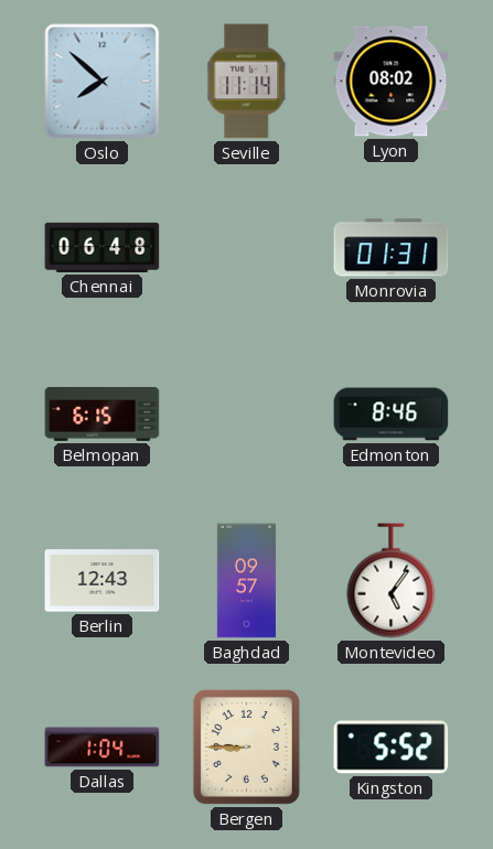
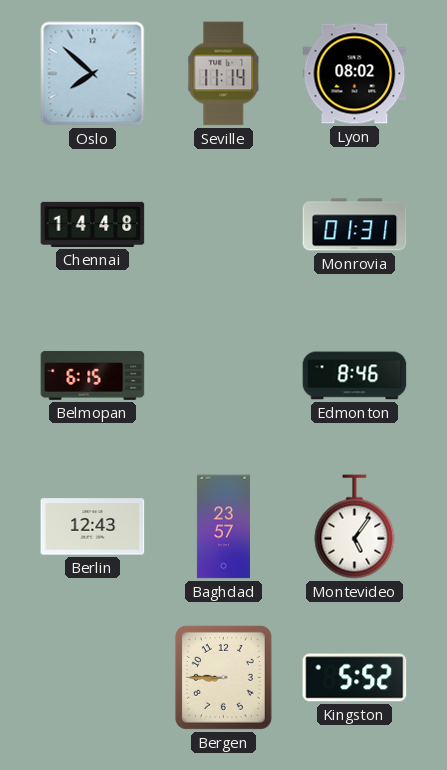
Chennai: 06:48 -> 14:48
Baghdad: 09:57 -> 23:57
Dallas: 1:04 -> none
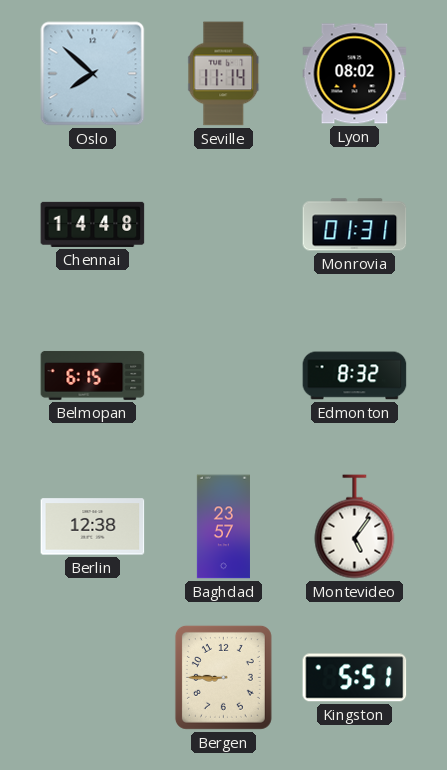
Edmonton: 8:46 -> 8:32
Berlin: 12:43 -> 12:38
Kingston: 5:52 -> 5:51
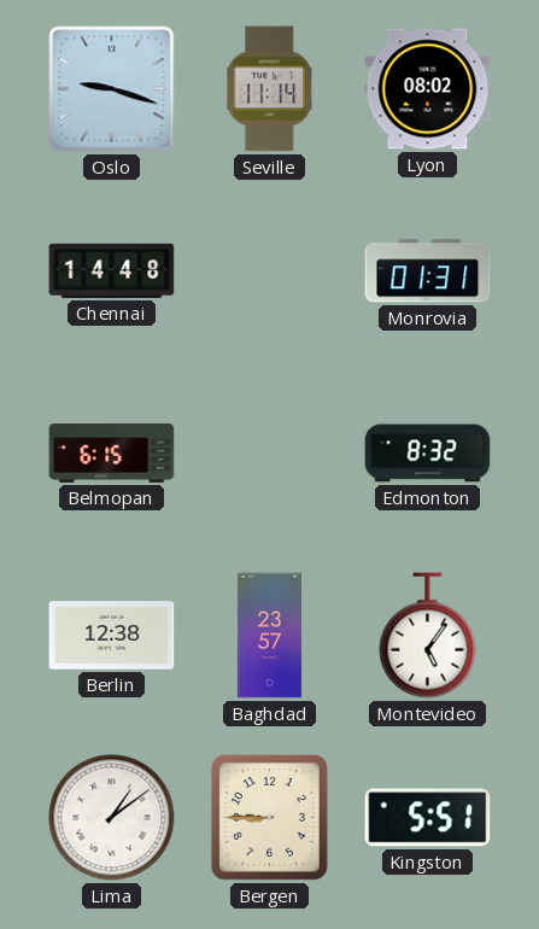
Oslo: 7:52 -> 9:18
Lima: none -> 1:09
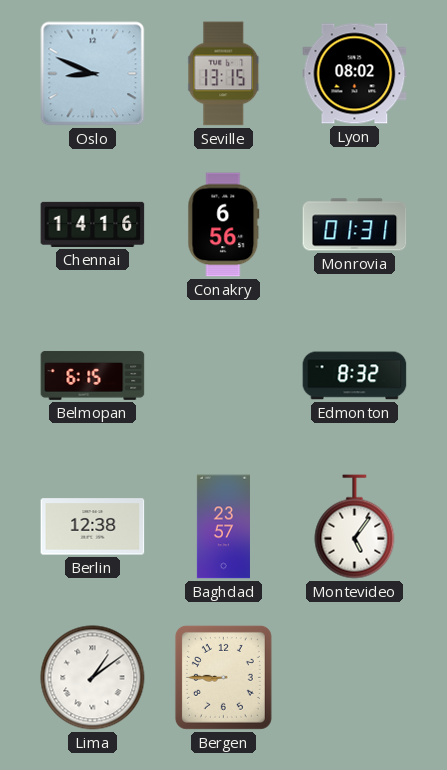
Oslo: 9:18 -> 8:49
Seville: 11:14 -> 13:15
Chennai: 14:48 -> 14:16
Conakry: none -> 6:56
Kingston: 5:51 -> none
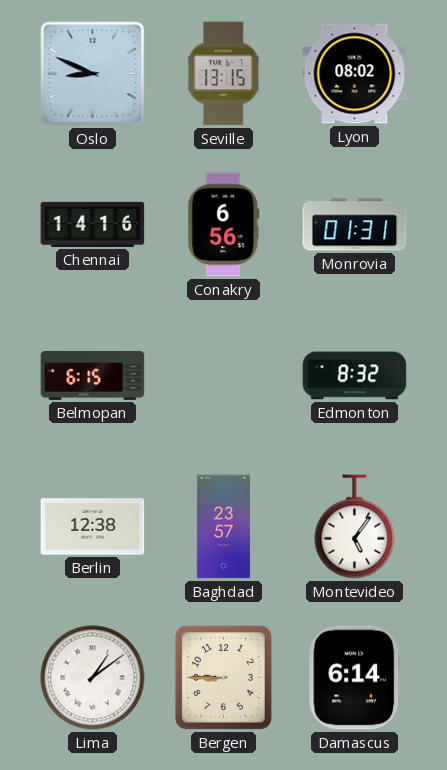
Damascus: none -> 6:14
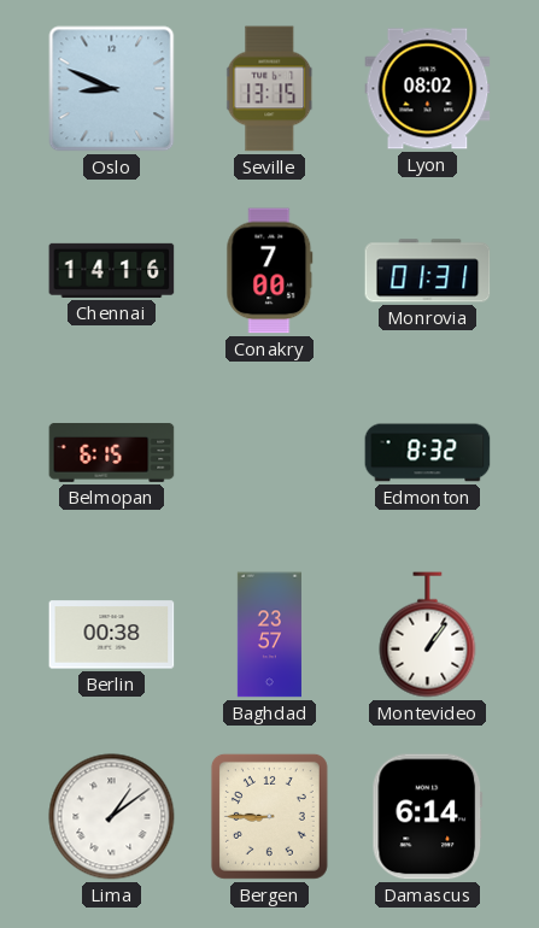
Conakry: 6:56 -> 7:00
Berlin: 12:38 -> 00:38
Montevideo: 5:06 -> 1:06
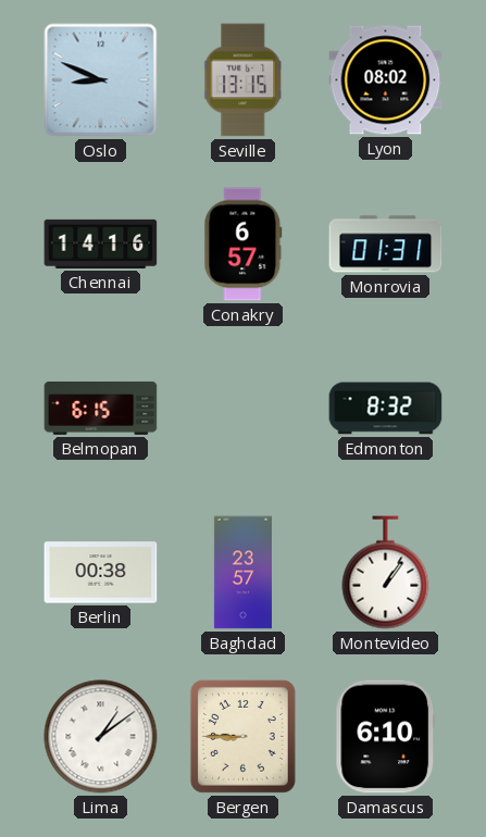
Conakry: 7:00 -> 6:57
Damascus: 6:14 -> 6:10
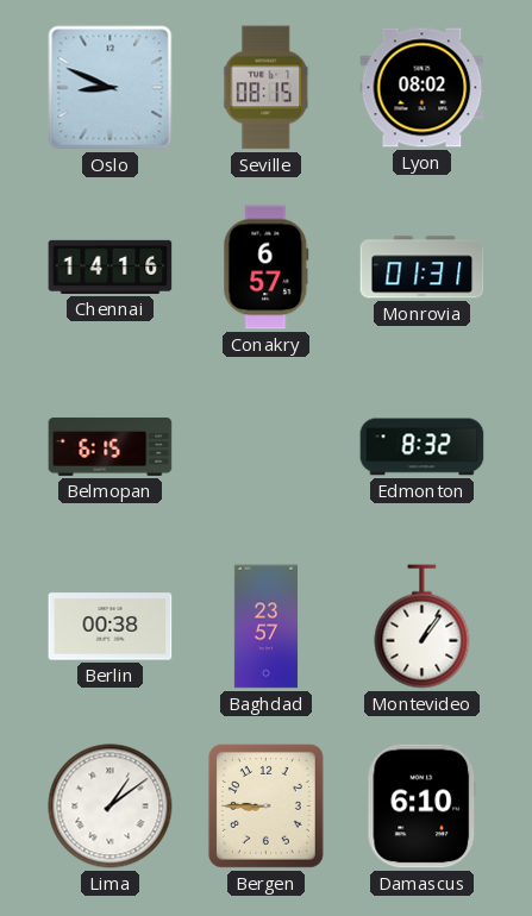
Seville: 13:15 -> 08:15
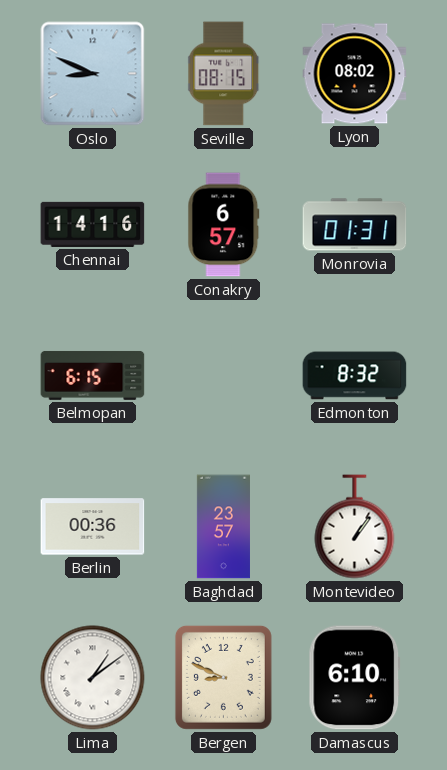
Berlin: 00:38 -> 00:36
Bergen: 8:45 -> 8:49
